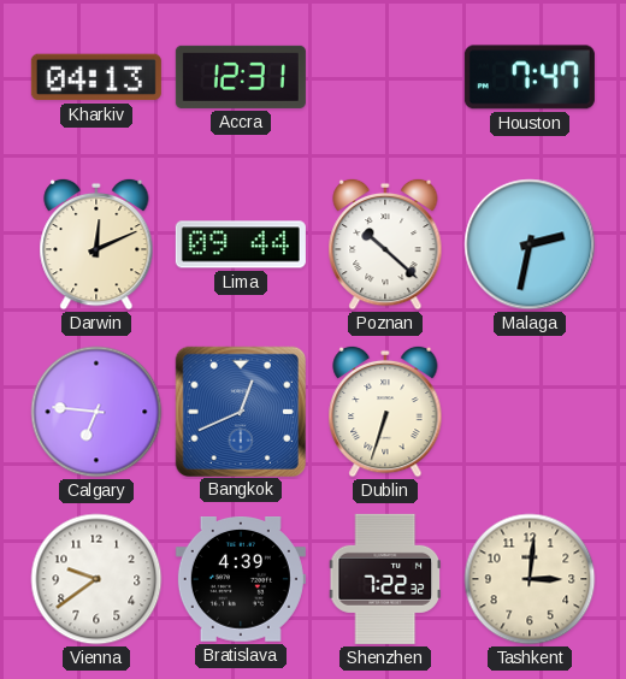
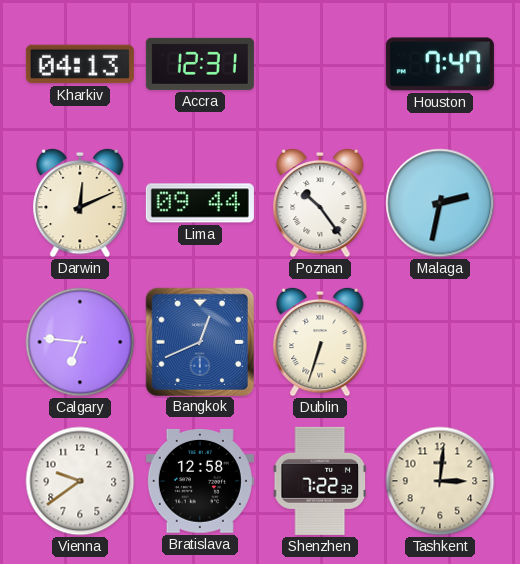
Poznan: 10:22 -> 10:24
Bratislava: 4:39 -> 12:58
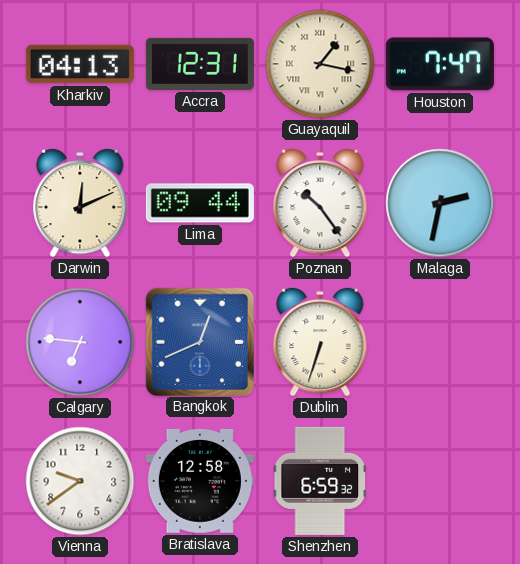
Guayaquil: none -> 1:17
Shenzhen: 7:22 -> 6:59
Tashkent: 3:01 -> none
